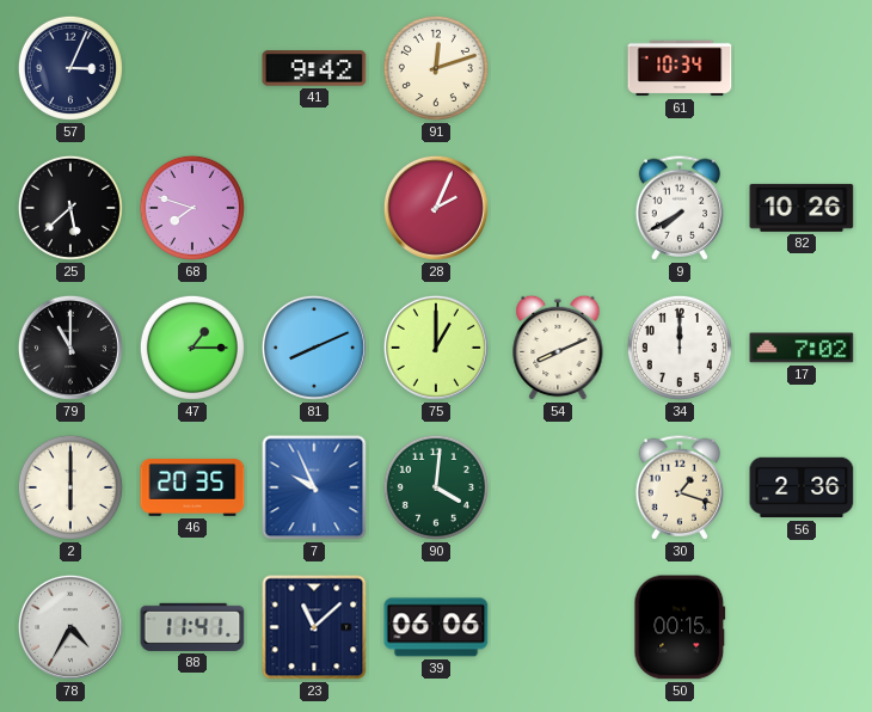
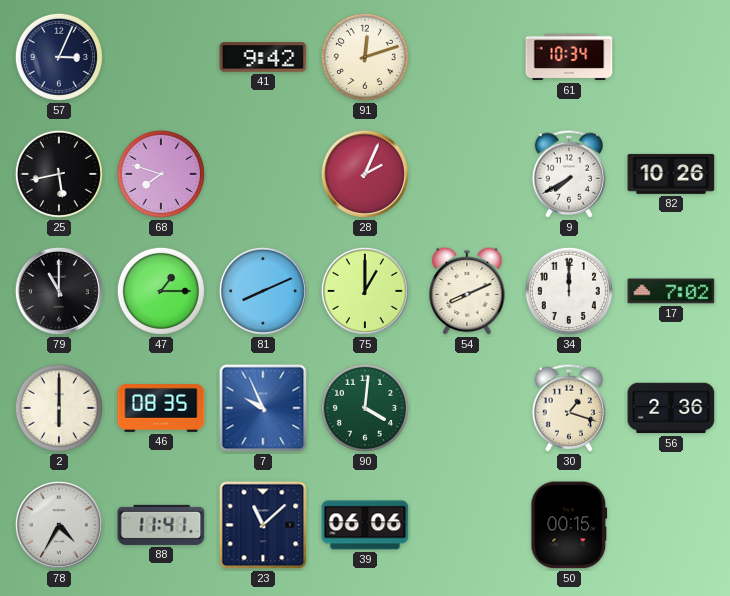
25: 5:38 -> 5:43
46: 20:35 -> 08:35
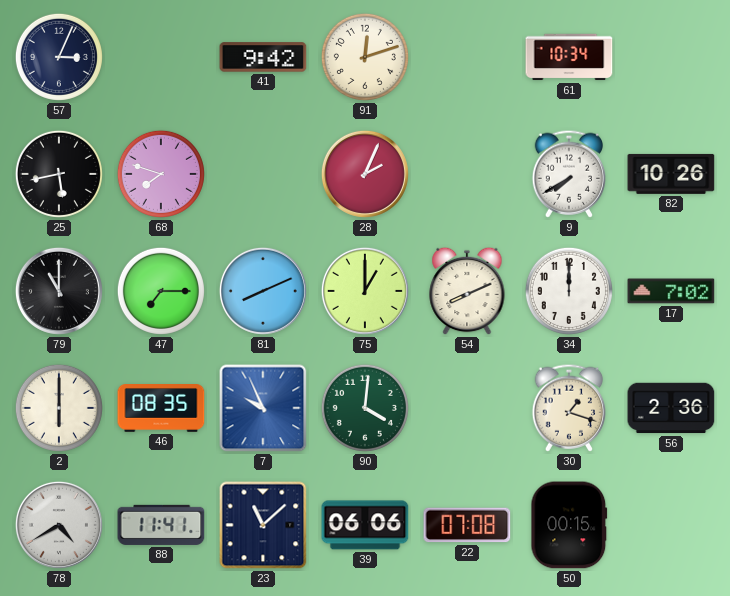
47: 1:15 -> 7:15
78: 4:35 -> 4:40
22: none -> 07:08
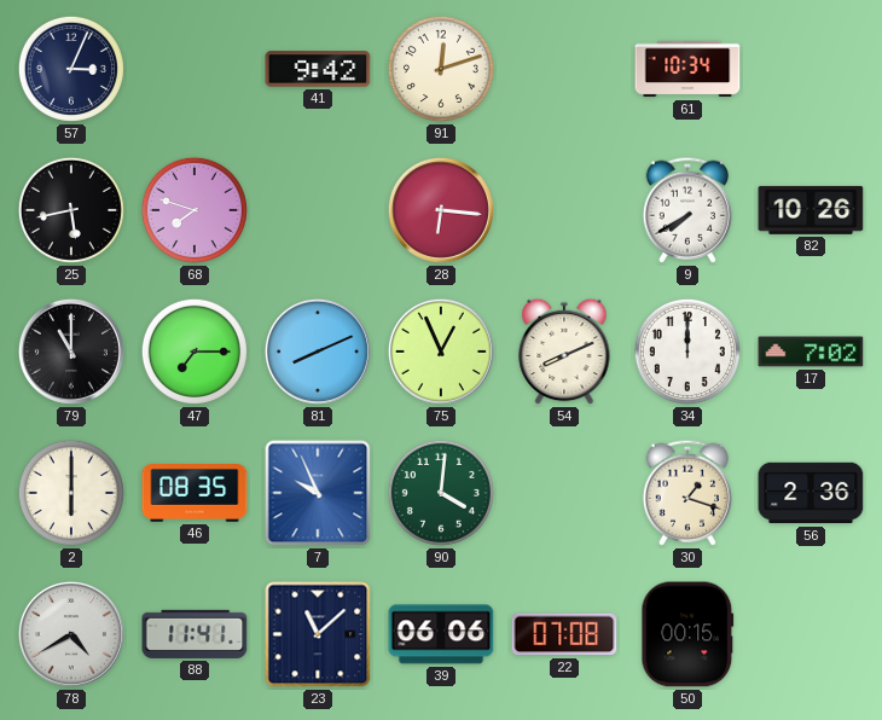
28: 2:04 -> 6:16
75: 1:00 -> 12:56
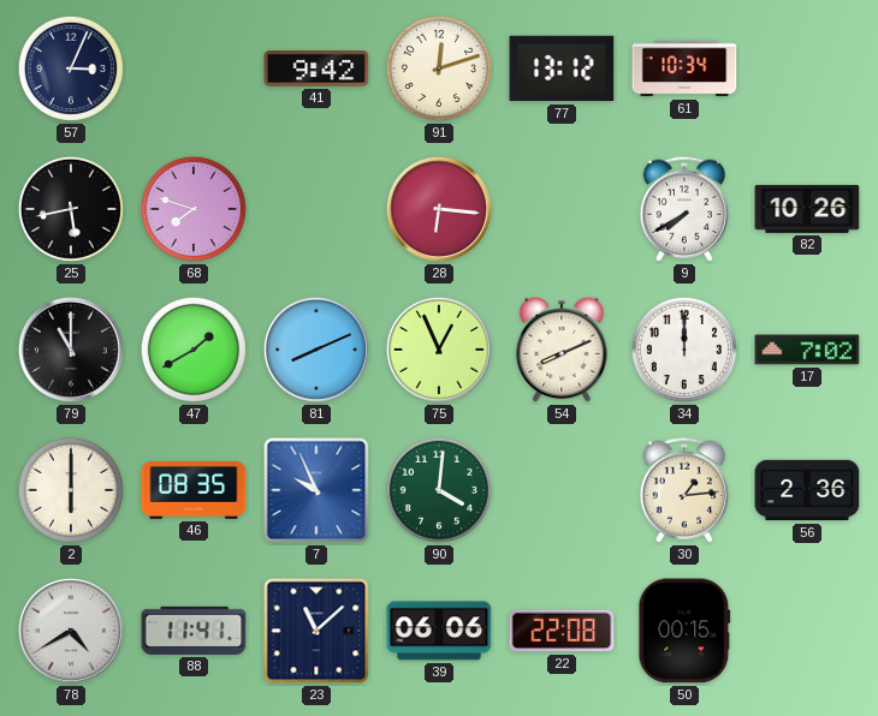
77: none -> 13:12
47: 7:15 -> 1:40
30: 1:18 -> 1:14
22: 07:08 -> 22:08
